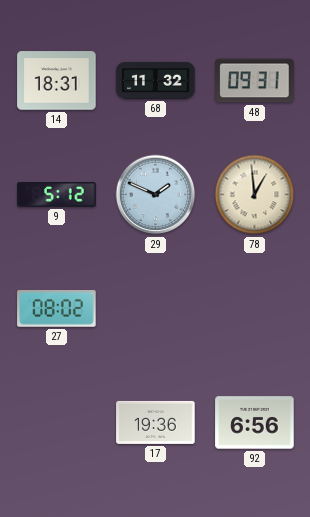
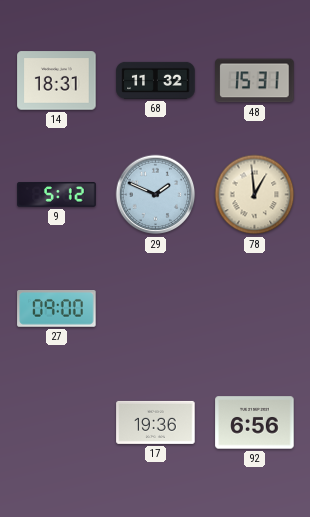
48: 09:31 -> 15:31
27: 08:02 -> 09:00
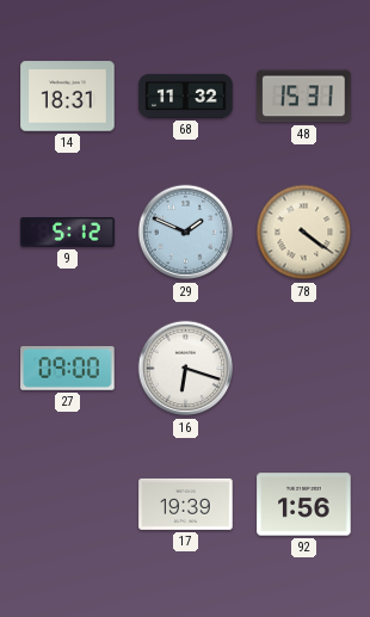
78: 12:59 -> 4:21
16: none -> 6:18
17: 19:36 -> 19:39
92: 6:56 -> 1:56
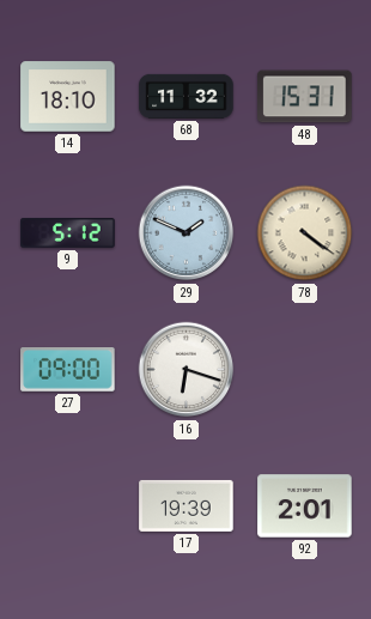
14: 18:31 -> 18:10
92: 1:56 -> 2:01
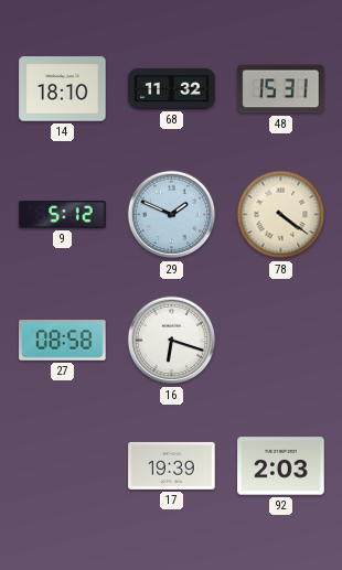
27: 09:00 -> 08:58
92: 2:01 -> 2:03
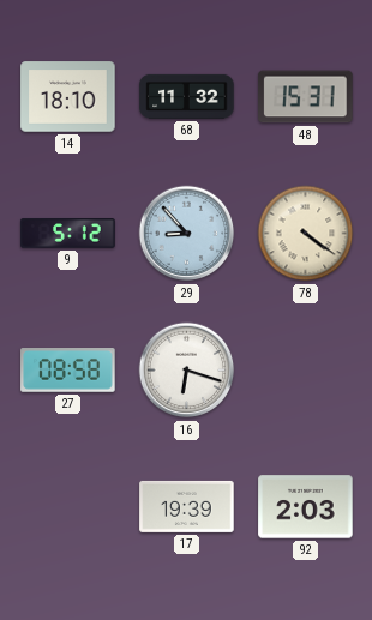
29: 1:49 -> 8:53
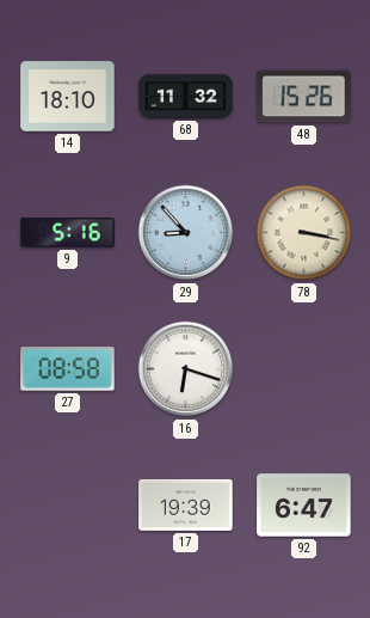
48: 15:31 -> 15:26
9: 5:12 -> 5:16
78: 4:21 -> 3:17
92: 2:03 -> 6:47
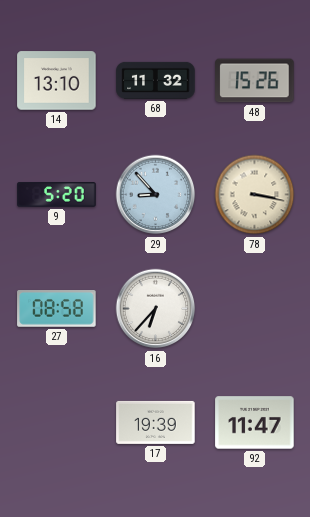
14: 18:10 -> 13:10
9: 5:16 -> 5:20
16: 6:18 -> 6:37
92: 6:47 -> 11:47
